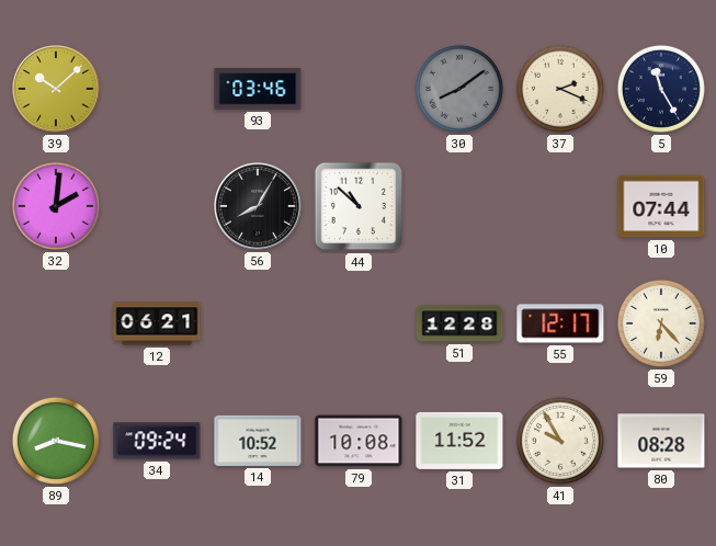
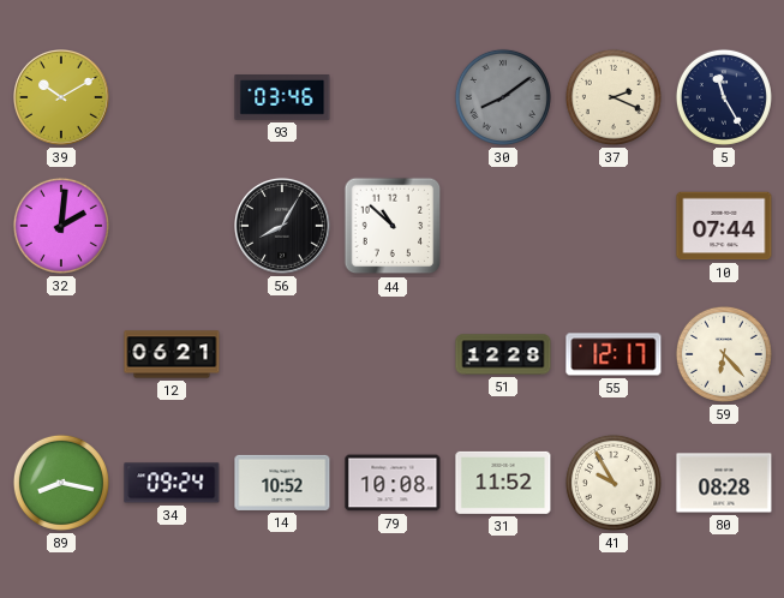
39: 10:08 -> 10:10
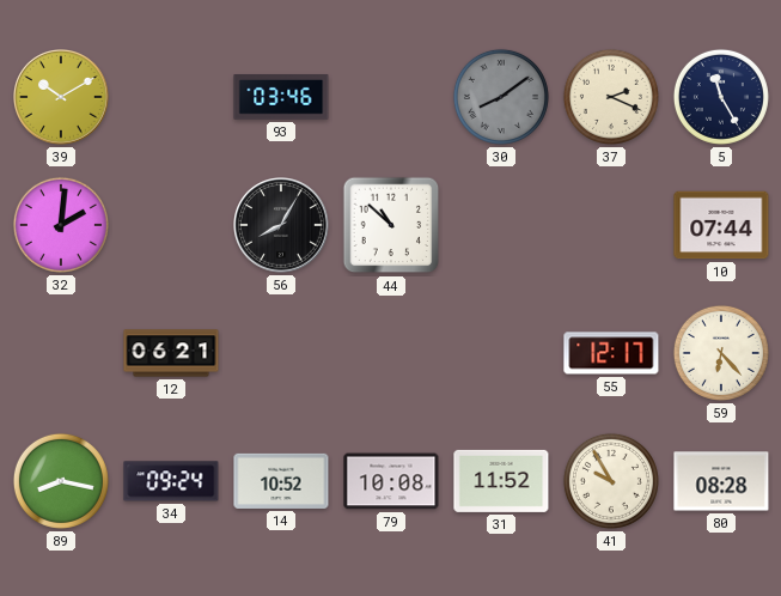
51: 12:28 -> none
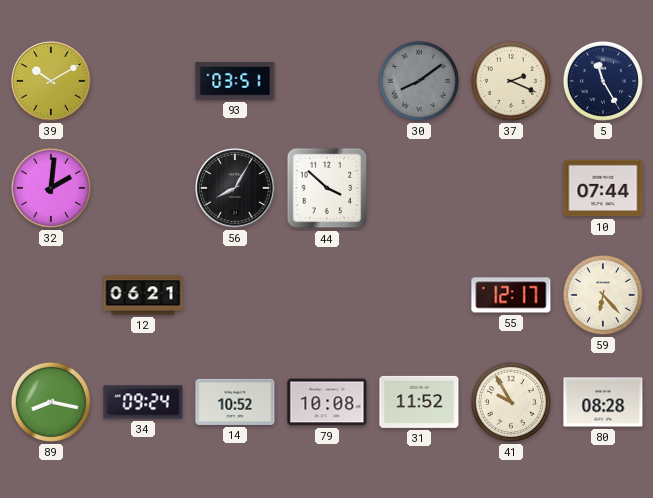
93: 03:46 -> 03:51
44: 10:52 -> 3:52
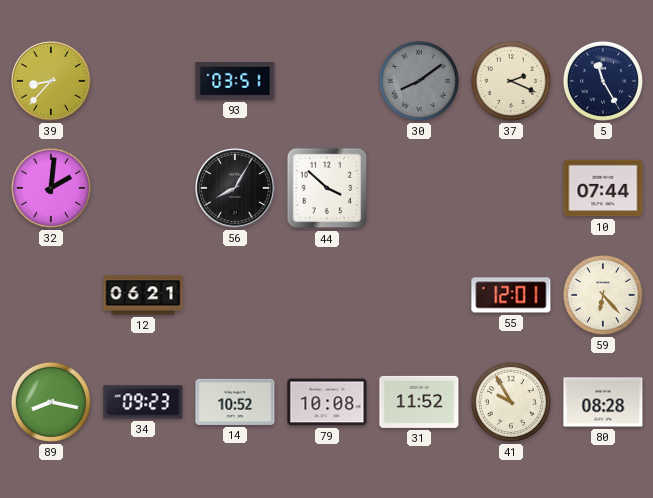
39: 10:10 -> 8:37
55: 12:17 -> 12:01
34: 09:24 -> 09:23
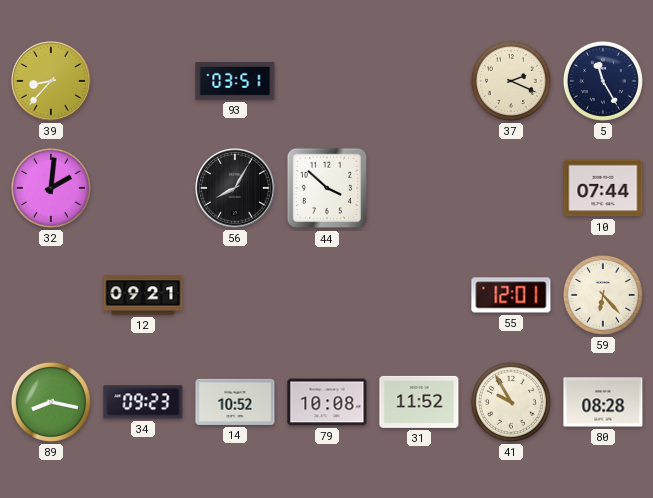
30: 8:09 -> none
12: 06:21 -> 09:21
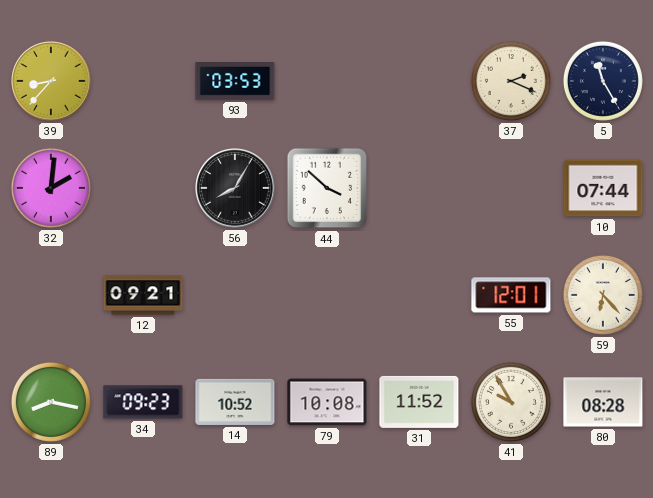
93: 03:51 -> 03:53
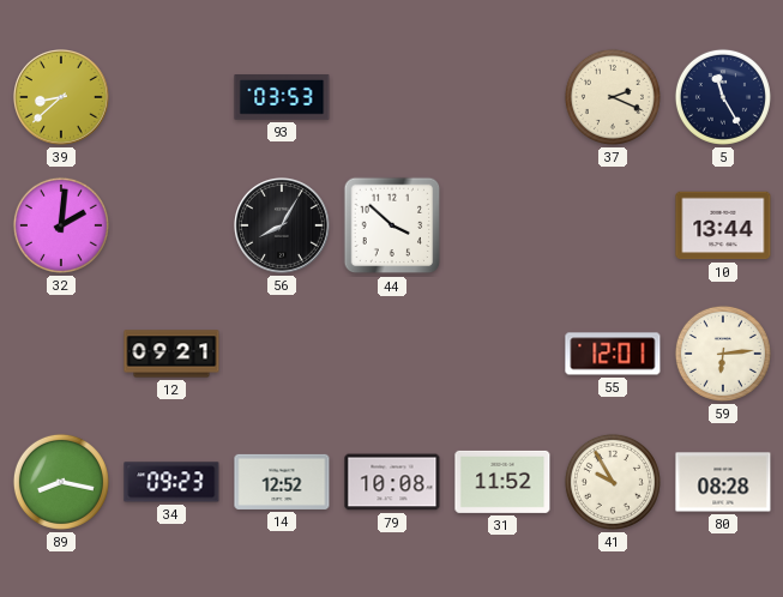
39: 8:37 -> 8:38
10: 07:44 -> 13:44
59: 6:23 -> 6:14
14: 10:52 -> 12:52
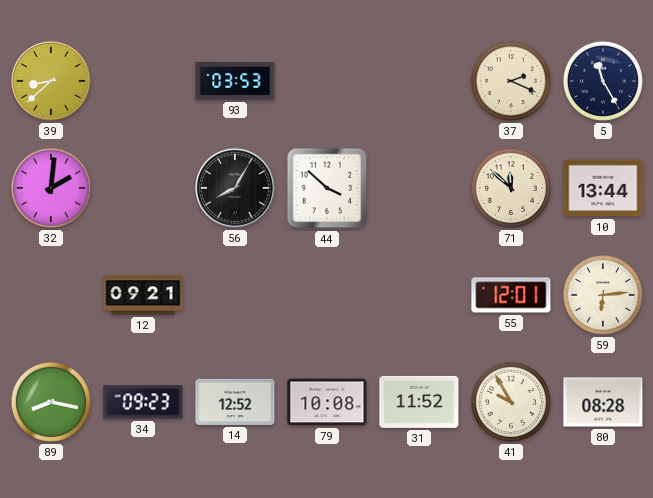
71: none -> 11:52
